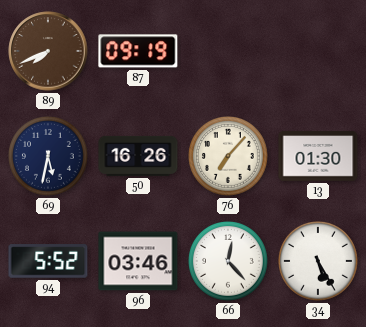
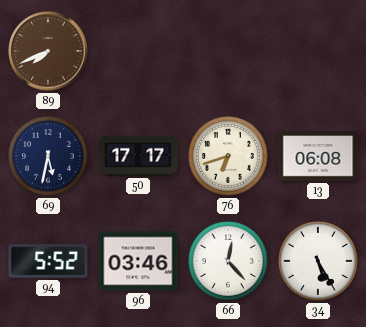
87: 09:19 -> none
50: 16:26 -> 17:17
76: 7:07 -> 6:42
13: 01:30 -> 06:08
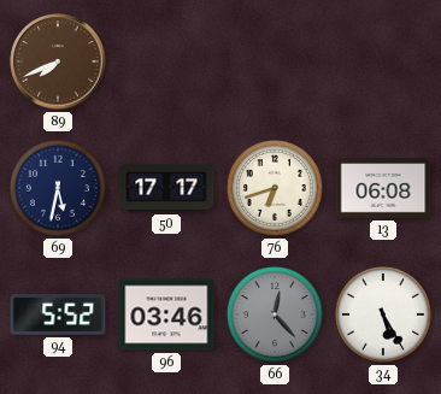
66 dial: white -> grey
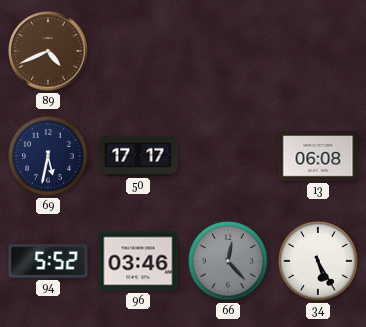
89: 7:41 -> 4:41
76: 6:42 -> none
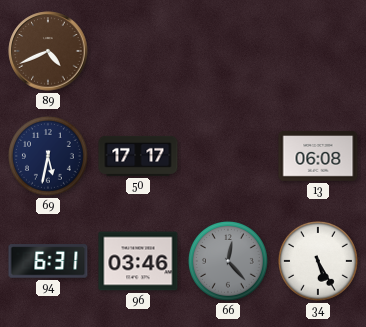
94: 5:52 -> 6:31
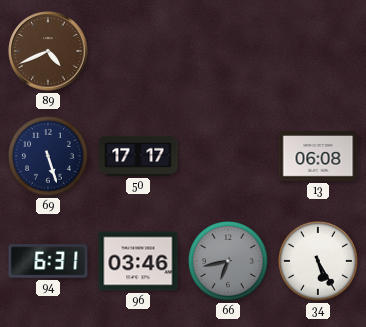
69: 5:32 -> 5:27
66: 12:23 -> 6:43
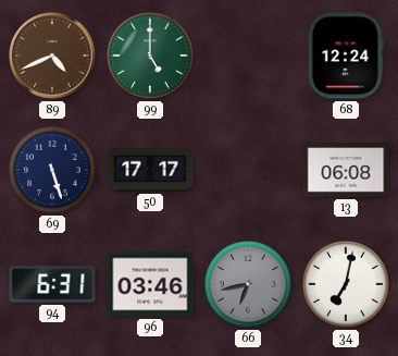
99: none -> 5:00
68: none -> 12:24
34: 5:25 -> 7:02
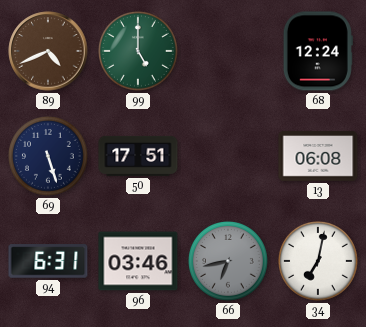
50: 17:17 -> 17:51
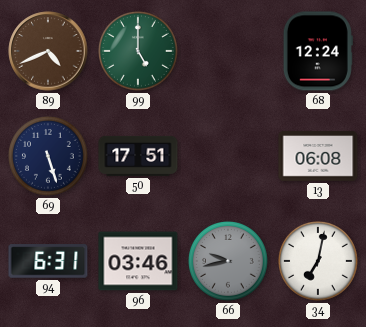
66: 6:43 -> 9:43
